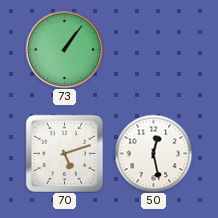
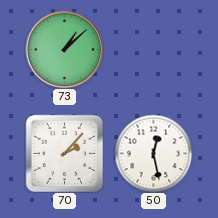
73: 1:06 -> 1:08
70: 5:12 -> 2:07
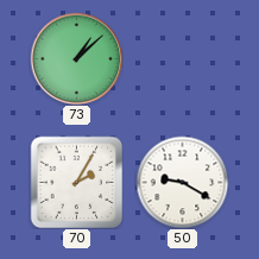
70: 2:07 -> 2:05
50: 12:28 -> 9:20
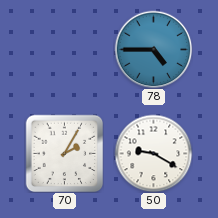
73: 1:08 -> none
78: none -> 4:45
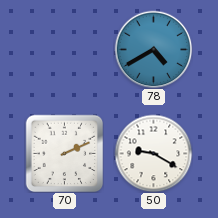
78: 4:45 -> 4:40
70: 2:05 -> 2:11
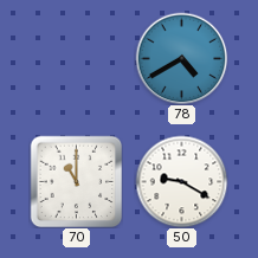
70: 2:11 -> 11:00
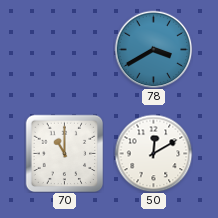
78: 4:40 -> 3:40
50: 9:20 -> 12:10
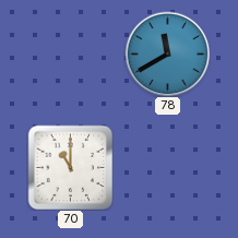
78: 3:40 -> 11:40
50: 12:10 -> none
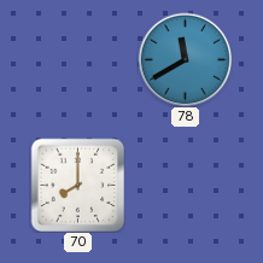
70: 11:00 -> 8:00
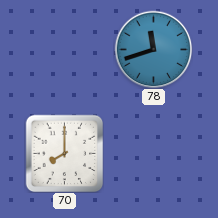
78: 11:40 -> 11:42
